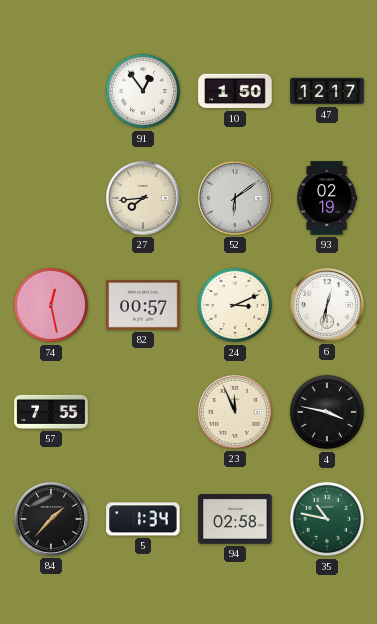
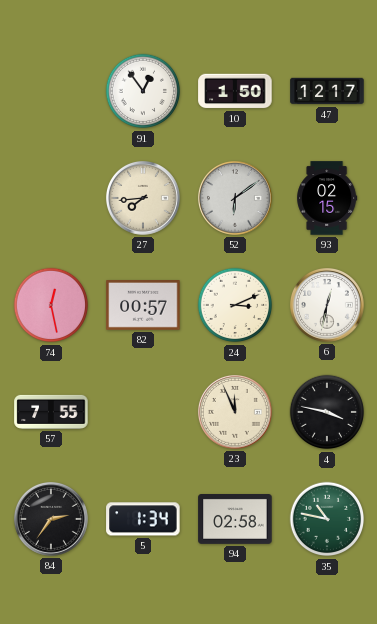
93: 02:19 -> 02:15
84: 1:37 -> 2:36
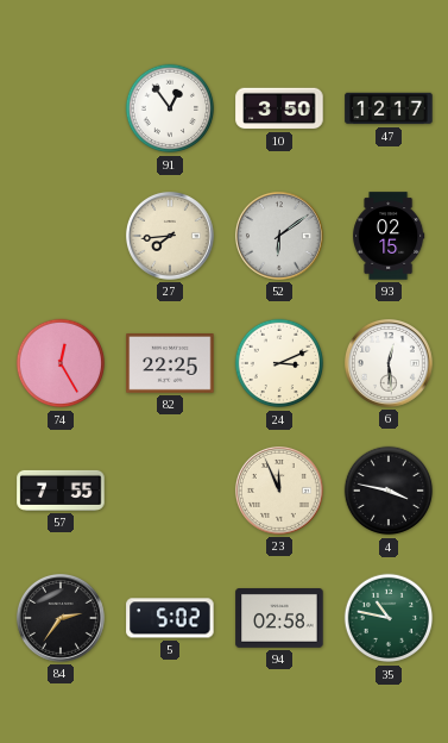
10: 1:50 -> 3:50
74: 12:28 -> 12:25
82: 00:57 -> 22:25
6: 12:32 -> 12:29
5: 1:34 -> 5:02
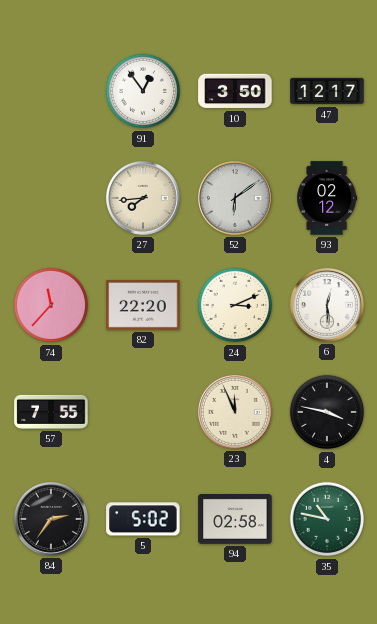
93: 02:15 -> 02:12
74: 12:25 -> 11:37
82: 22:25 -> 22:20
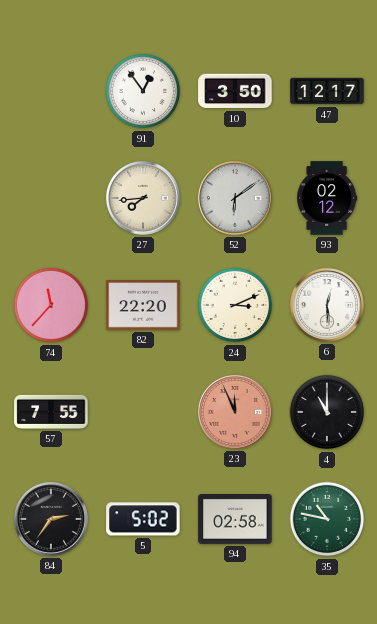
23 dial: cream -> salmon
4: 3:47 -> 11:00
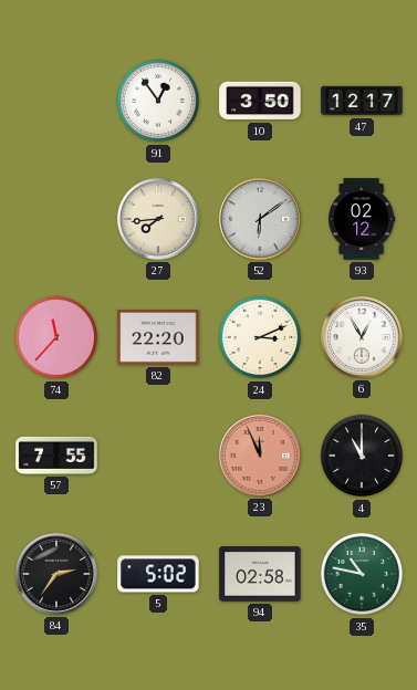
6: 12:29 -> 12:55
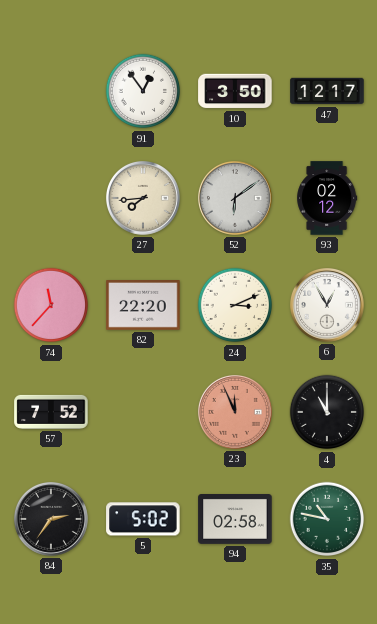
57: 7:55 -> 7:52
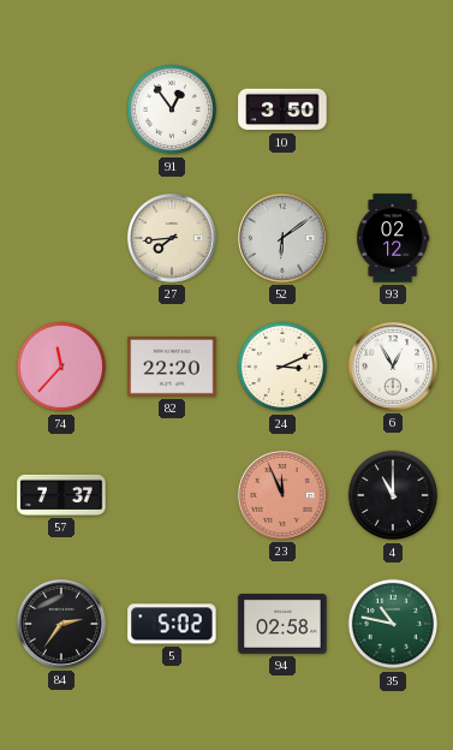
47: 12:17 -> none
57: 7:52 -> 7:37
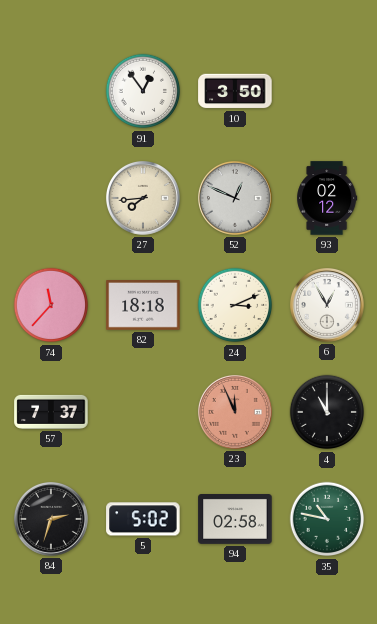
52: 6:09 -> 12:49
82: 22:20 -> 18:18
84: 2:36 -> 2:33
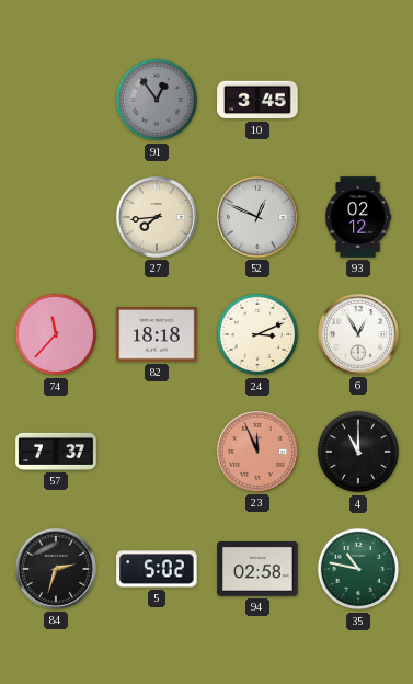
91 dial: white -> grey
10: 3:50 -> 3:45
